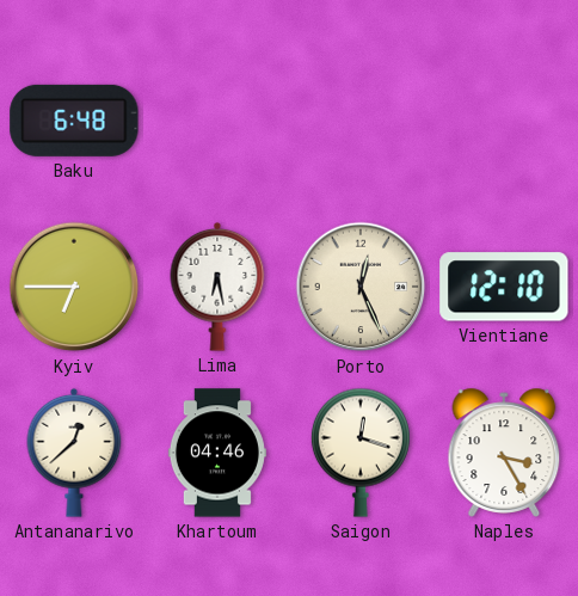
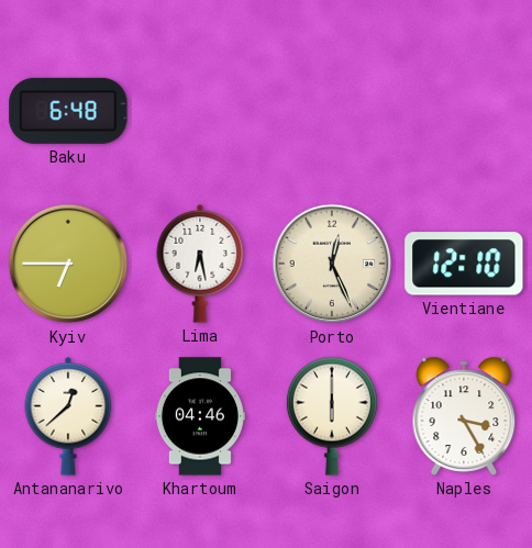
Saigon: 12:18 -> 6:00
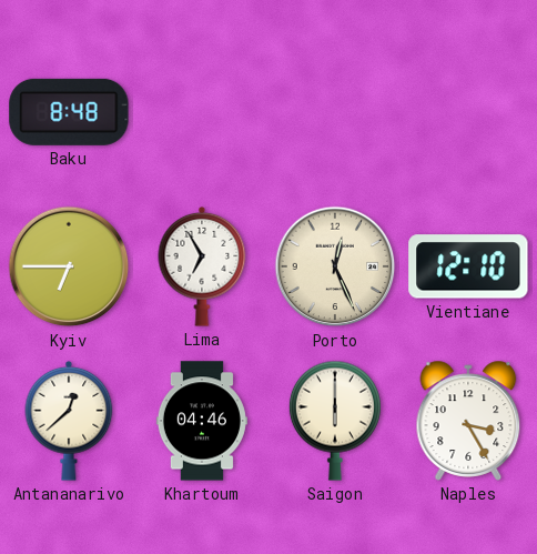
Baku: 6:48 -> 8:48
Lima: 6:28 -> 6:55
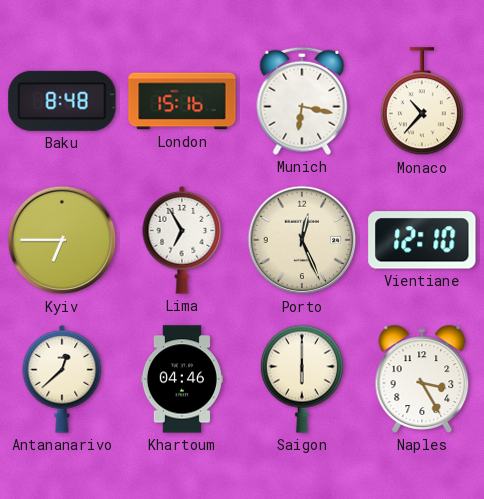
London: none -> 15:16
Munich: none -> 6:17
Monaco: none -> 10:37
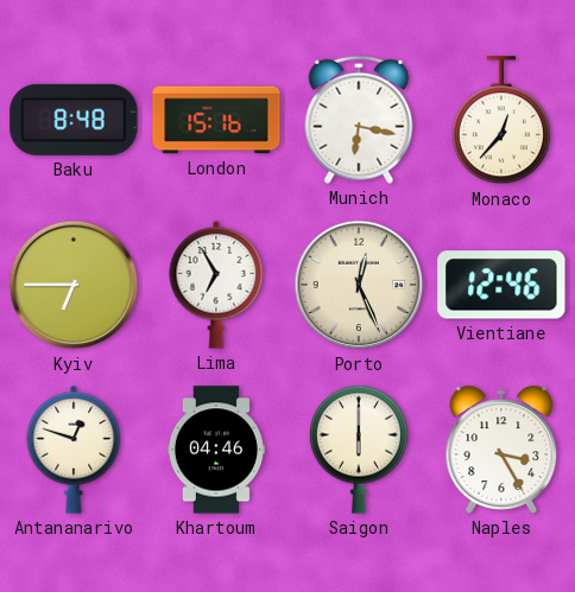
Monaco: 10:37 -> 12:37
Vientiane: 12:10 -> 12:46
Antananarivo: 12:38 -> 12:48
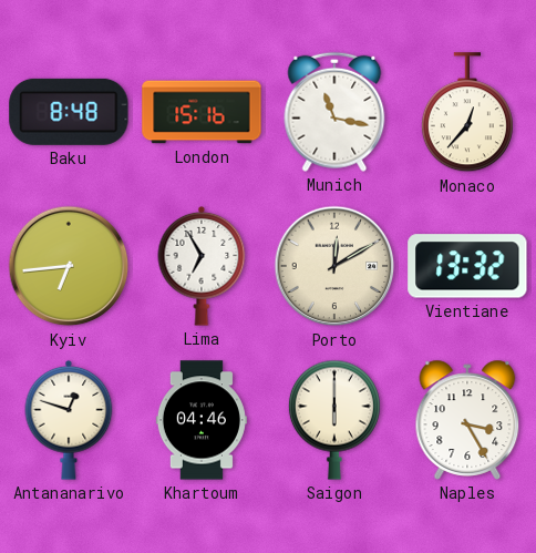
Munich: 6:17 -> 11:17
Kyiv: 6:45 -> 6:44
Porto: 12:26 -> 12:10
Vientiane: 12:46 -> 13:32
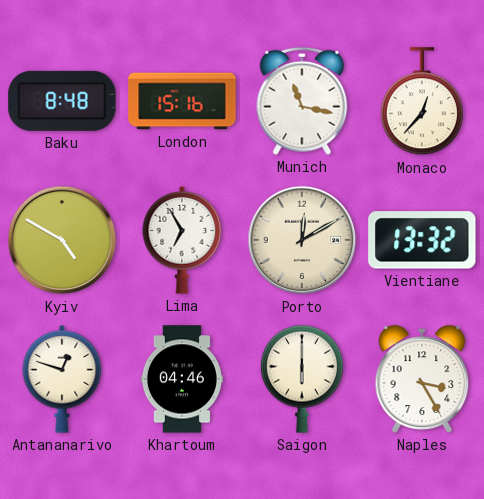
Kyiv: 6:44 -> 4:50
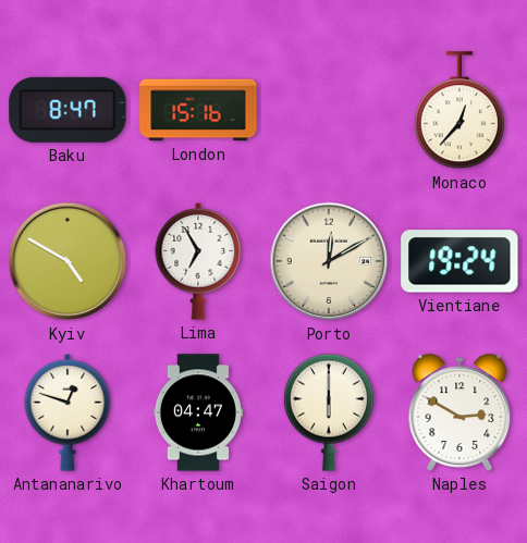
Baku: 8:48 -> 8:47
Munich: 11:17 -> none
Vientiane: 13:32 -> 19:24
Khartoum: 04:46 -> 04:47
Naples: 3:25 -> 2:50
